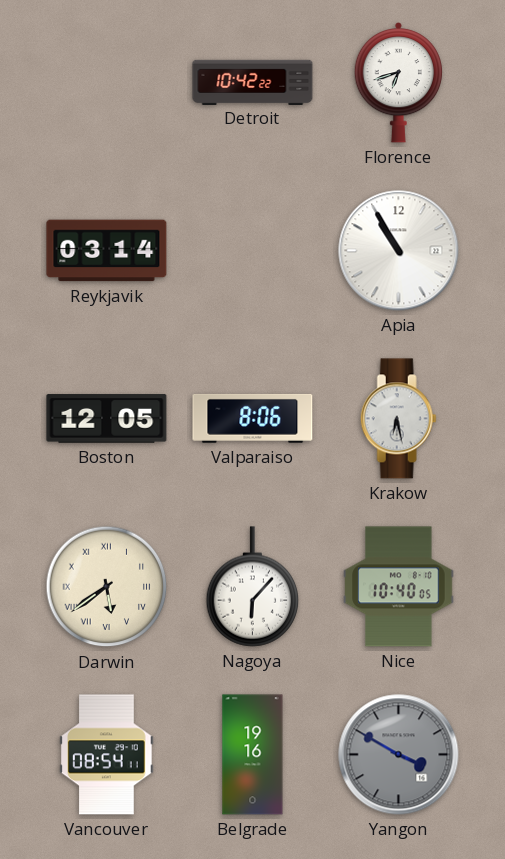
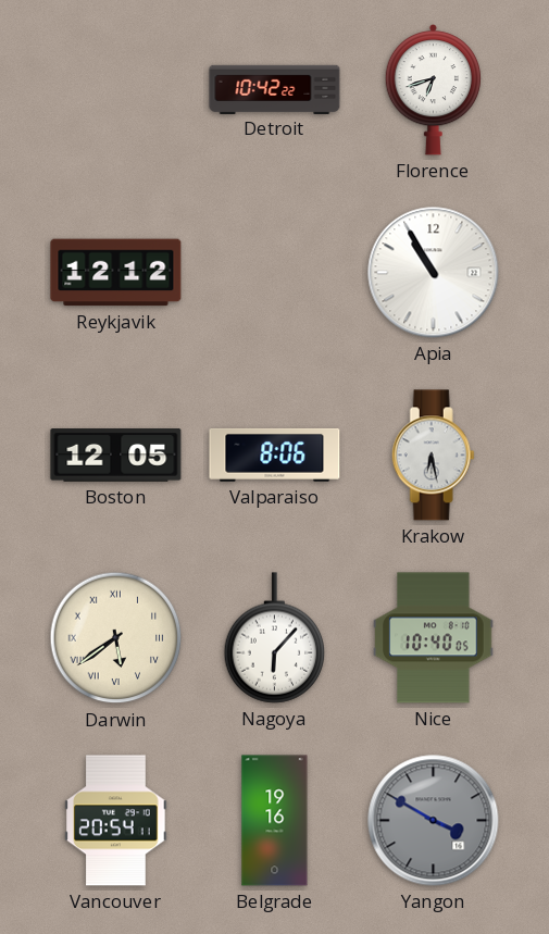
Reykjavik: 03:14 -> 12:12
Vancouver: 08:54 -> 20:54
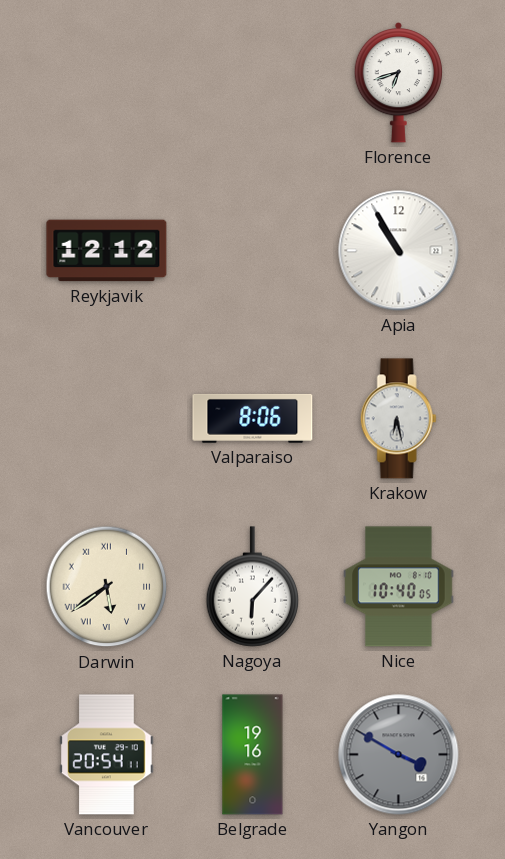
Detroit: 10:42 -> none
Boston: 12:05 -> none
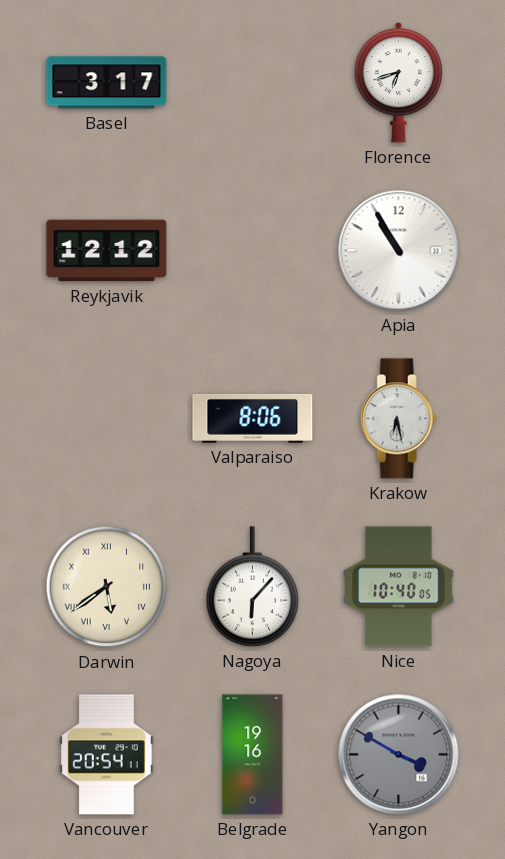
Basel: none -> 3:17
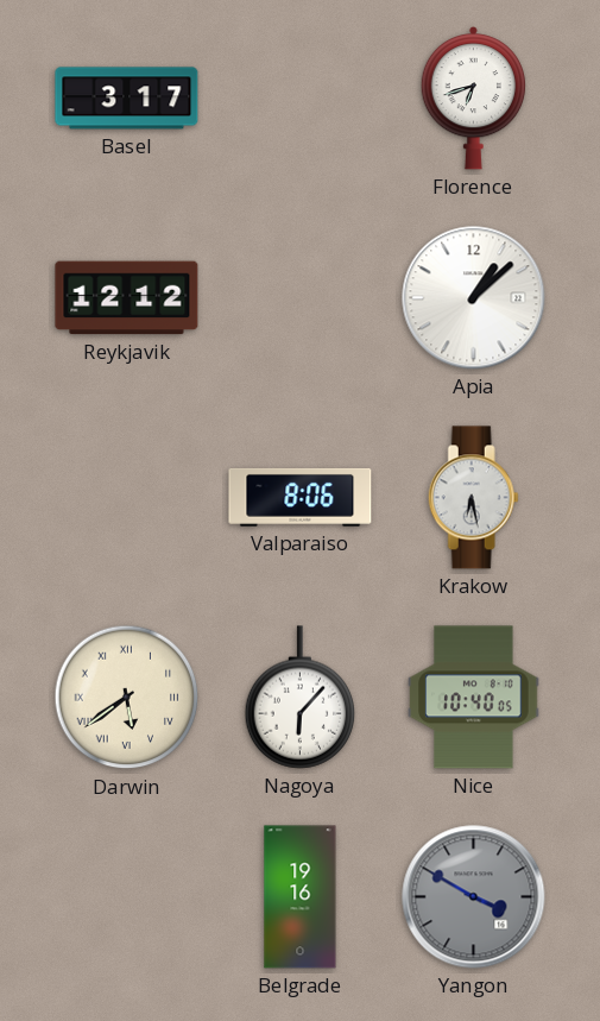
Apia: 10:55 -> 1:08
Vancouver: 20:54 -> none
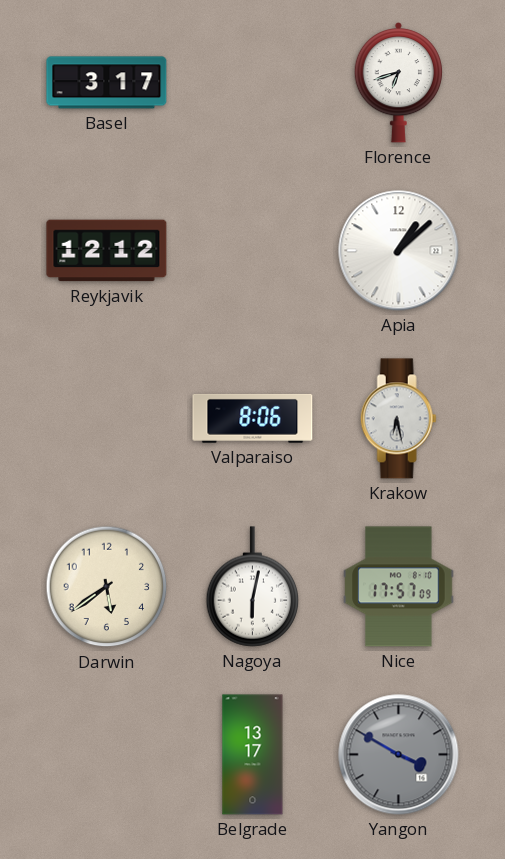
Darwin numerals: Roman -> Arabic
Nagoya: 6:07 -> 6:02
Nice: 10:40 -> 17:57
Belgrade: 19:16 -> 13:17
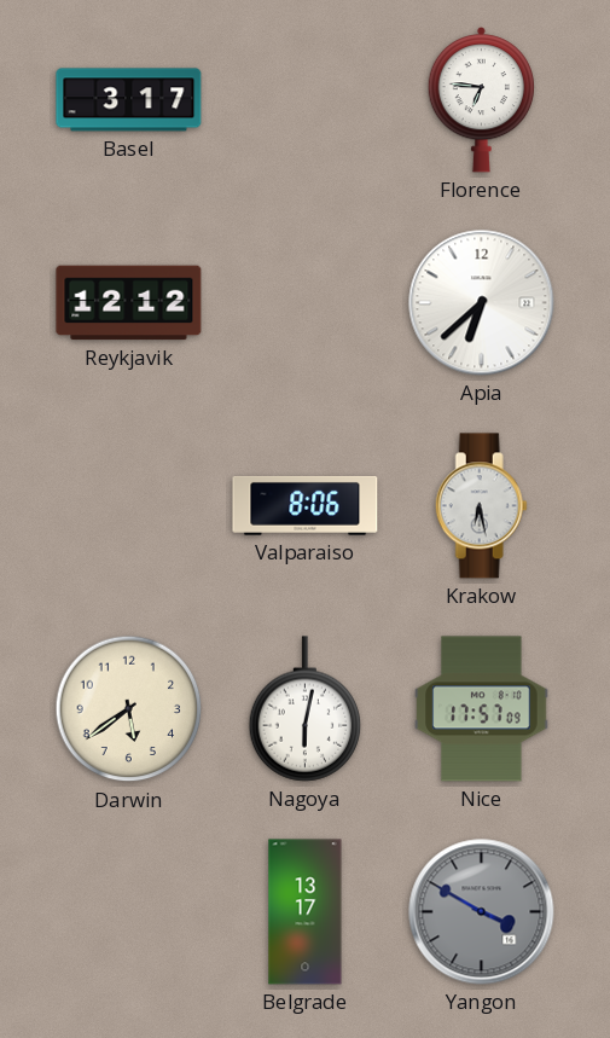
Florence: 6:42 -> 6:46
Apia: 1:08 -> 6:38
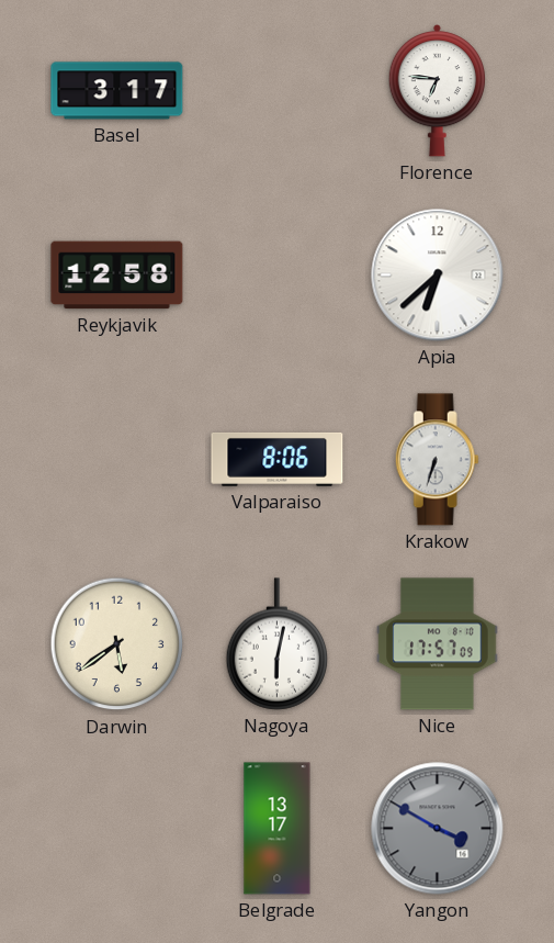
Reykjavik: 12:12 -> 12:58
Krakow: 6:28 -> 6:33
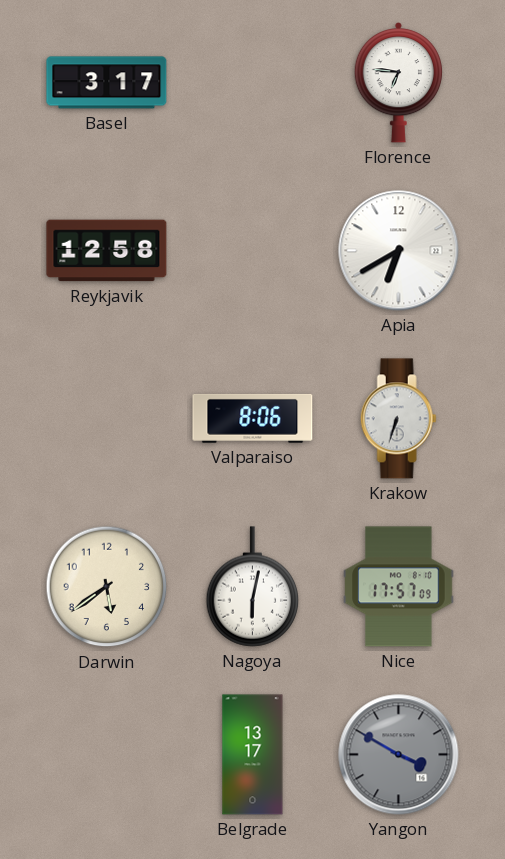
Apia: 6:38 -> 6:40
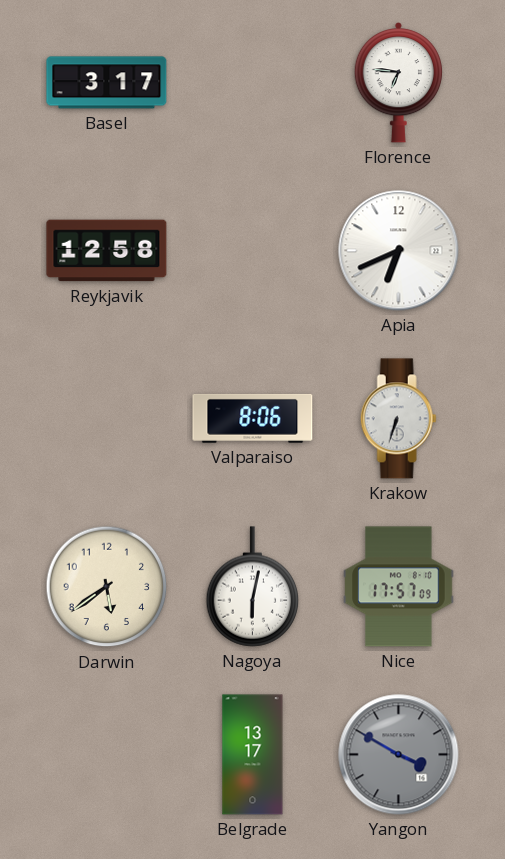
Apia: 6:40 -> 6:41
